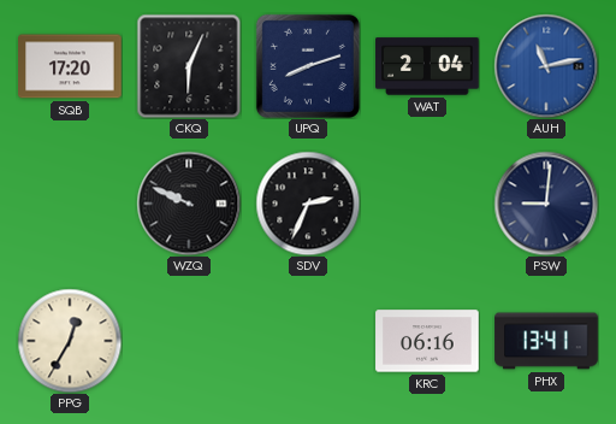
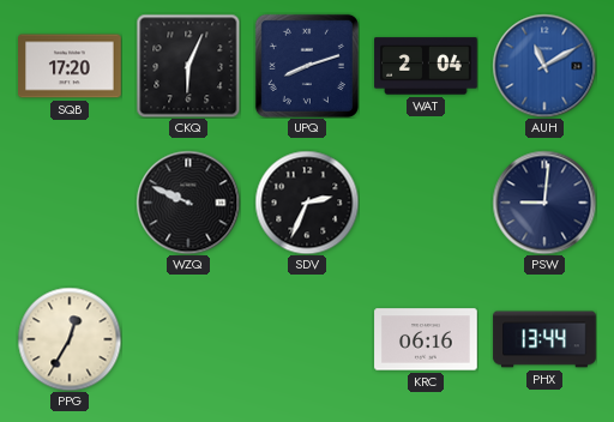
AUH: 11:13 -> 11:10
PHX: 13:41 -> 13:44
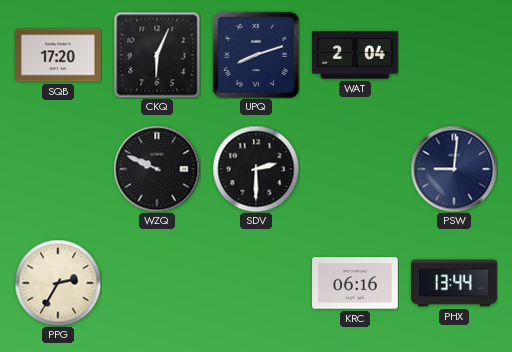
AUH: 11:10 -> none
SDV: 2:34 -> 2:30
PPG: 12:35 -> 2:35
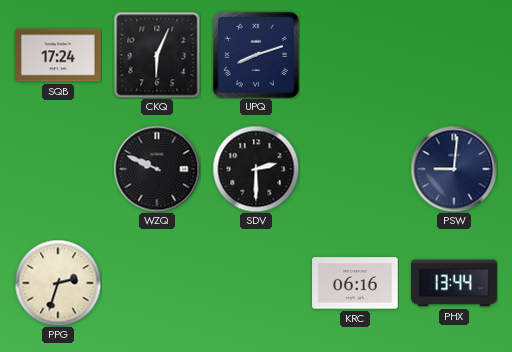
SQB: 17:20 -> 17:24
WAT: 2:04 -> none
PPG: 2:35 -> 2:33
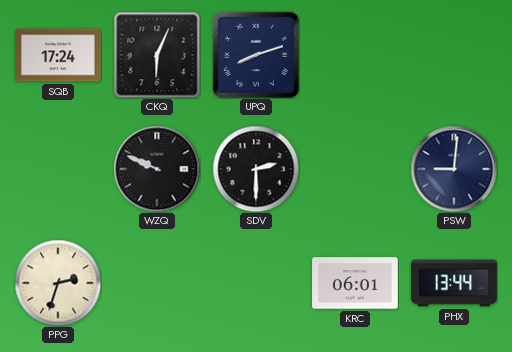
KRC: 06:16 -> 06:01
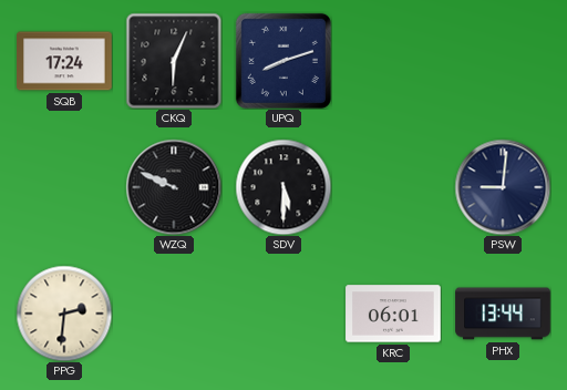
SDV: 2:30 -> 5:30
PPG: 2:33 -> 2:31
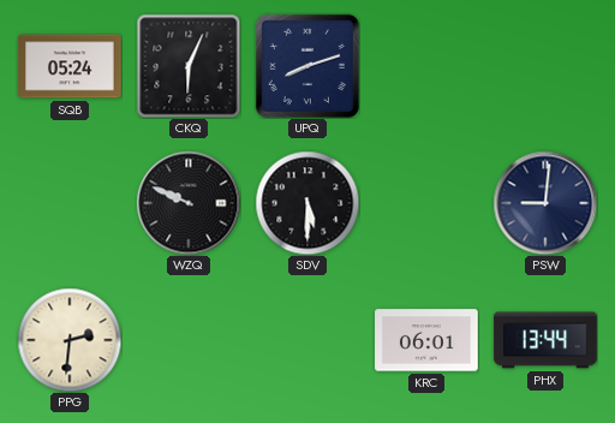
SQB: 17:24 -> 05:24
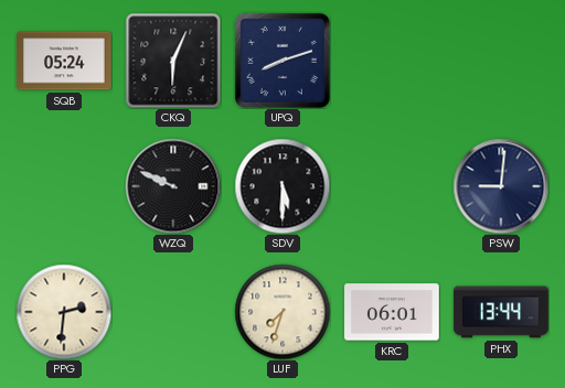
LUF: none -> 7:33
